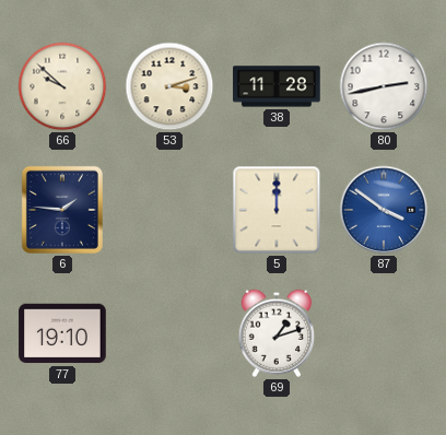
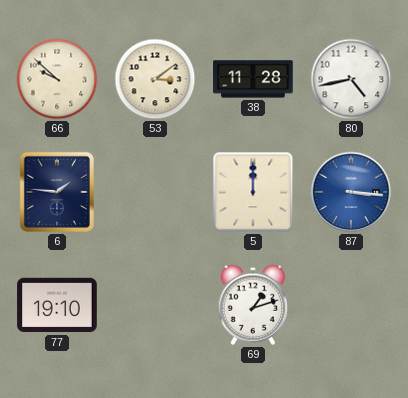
53: 3:12 -> 3:09
80: 2:43 -> 4:43
87: 3:51 -> 3:16
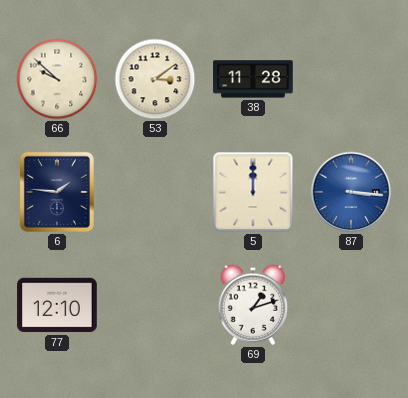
80: 4:43 -> none
77: 19:10 -> 12:10
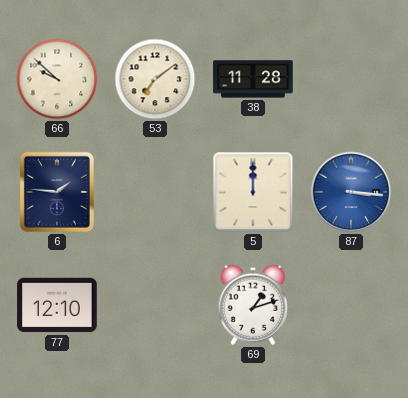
53: 3:09 -> 7:09
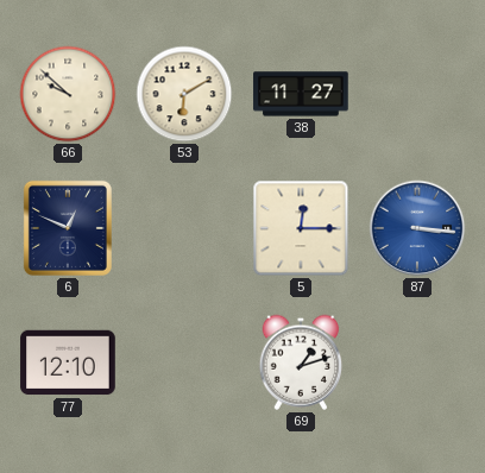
53: 7:09 -> 6:10
38: 11:28 -> 11:27
6: 1:46 -> 12:49
5: 12:00 -> 12:15
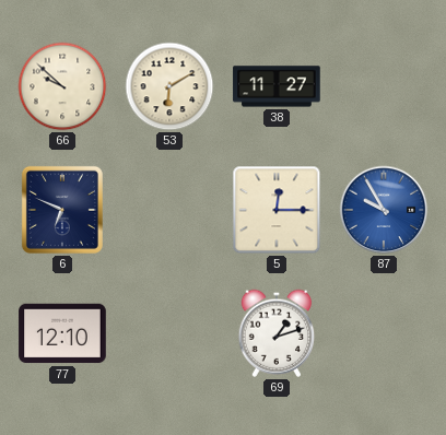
6: 12:49 -> 6:49
87: 3:16 -> 9:55
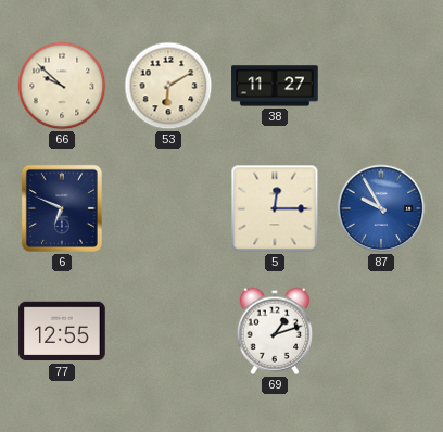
77: 12:10 -> 12:55
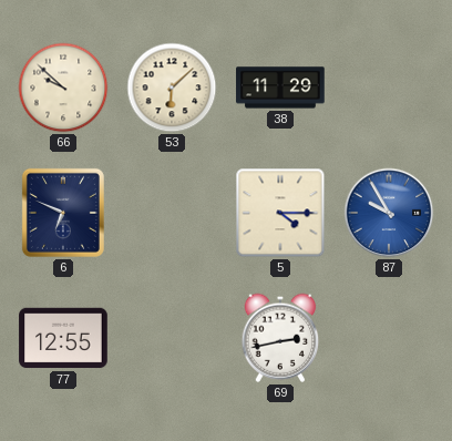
53: 6:10 -> 6:08
38: 11:27 -> 11:29
5: 12:15 -> 4:15
69: 1:12 -> 2:43
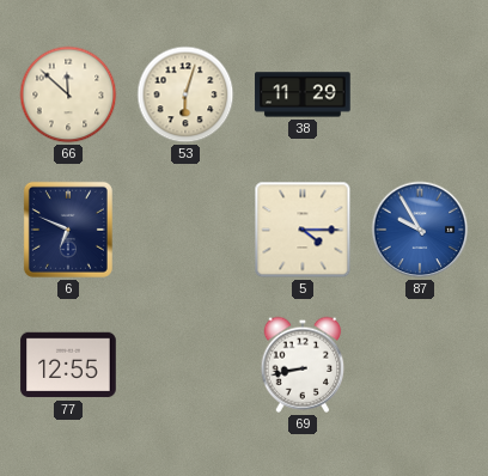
66: 9:52 -> 11:52
53: 6:08 -> 6:03
69: 2:43 -> 8:43
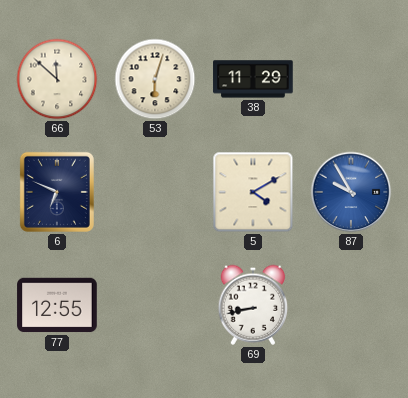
5: 4:15 -> 4:10
